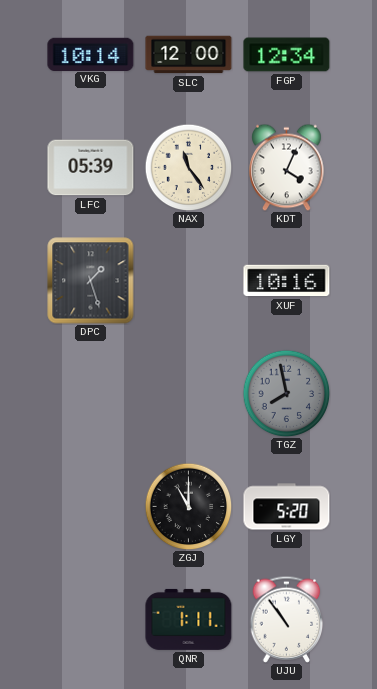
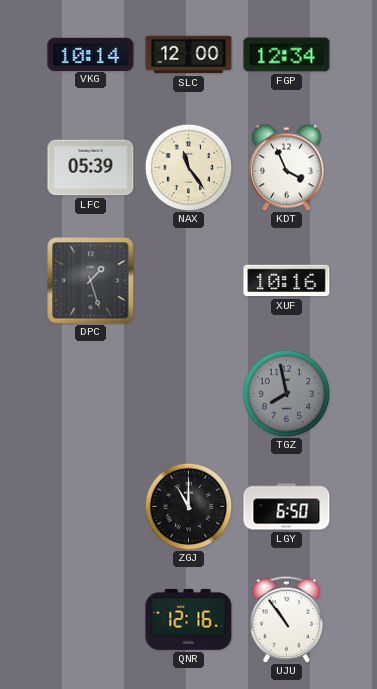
KDT: 4:04 -> 3:56
LGY: 5:20 -> 6:50
QNR: 1:11 -> 12:16
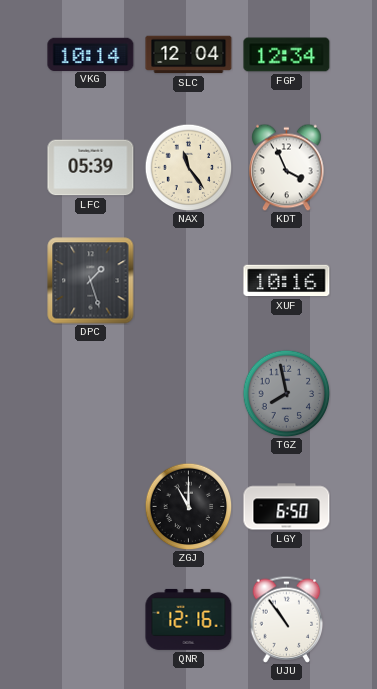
SLC: 12:00 -> 12:04
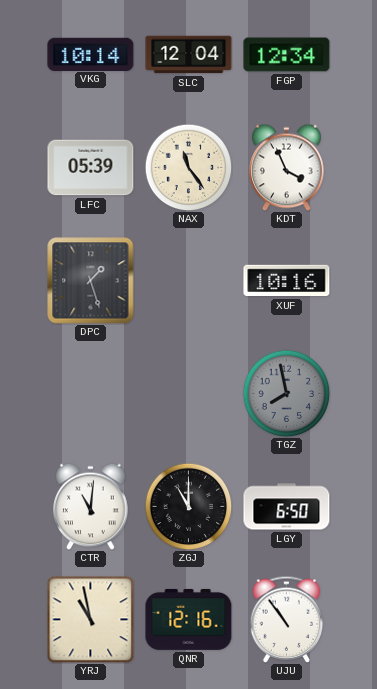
CTR: none -> 11:01
YRJ: none -> 10:58
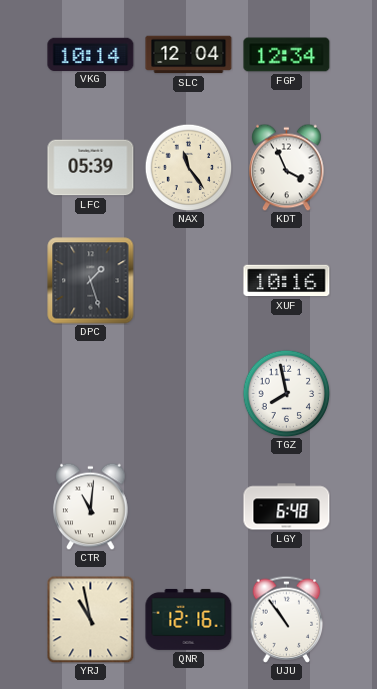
TGZ dial: grey -> white
ZGJ: 11:00 -> none
LGY: 6:50 -> 6:48
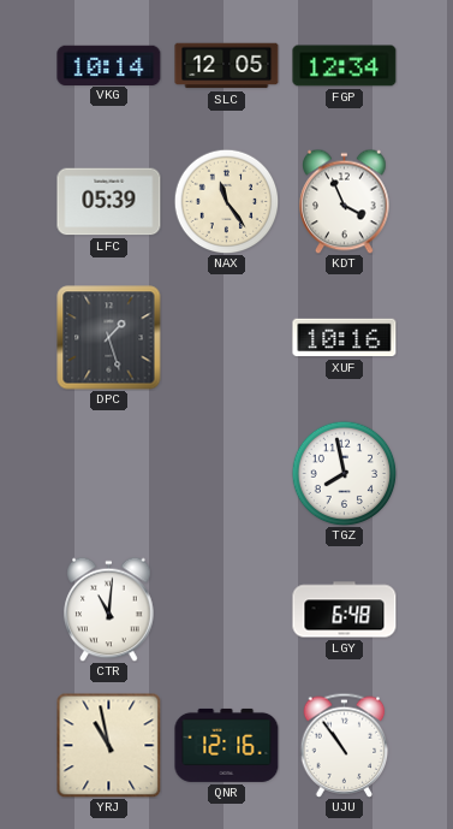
SLC: 12:04 -> 12:05
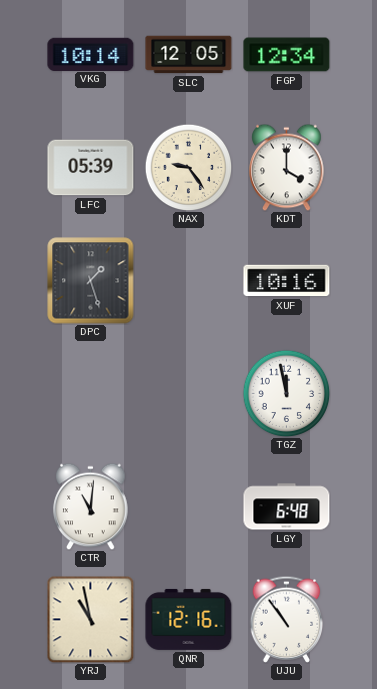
NAX: 11:24 -> 9:24
KDT: 3:56 -> 4:00
TGZ: 7:58 -> 11:58
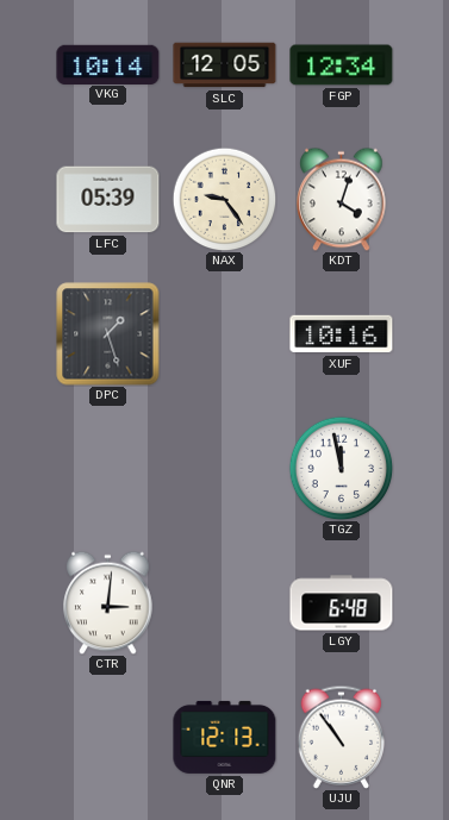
KDT: 4:00 -> 4:03
CTR: 11:01 -> 3:01
YRJ: 10:58 -> none
QNR: 12:16 -> 12:13
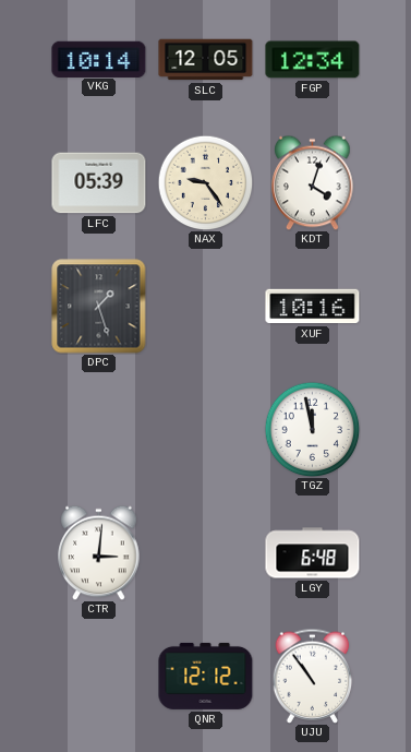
QNR: 12:13 -> 12:12
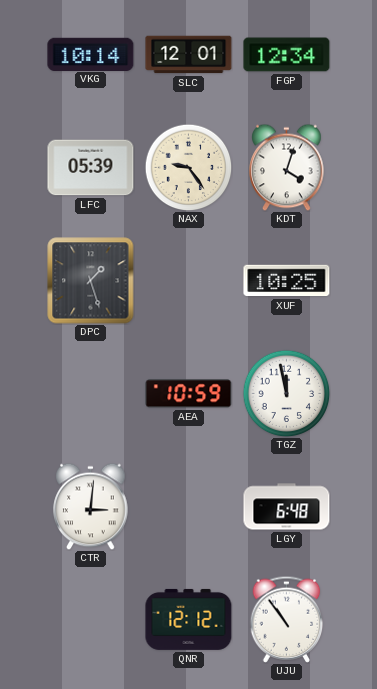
SLC: 12:05 -> 12:01
XUF: 10:16 -> 10:25
AEA: none -> 10:59
